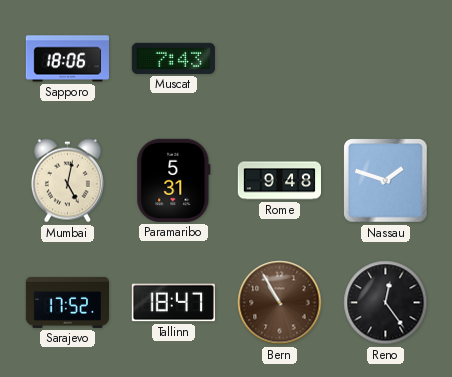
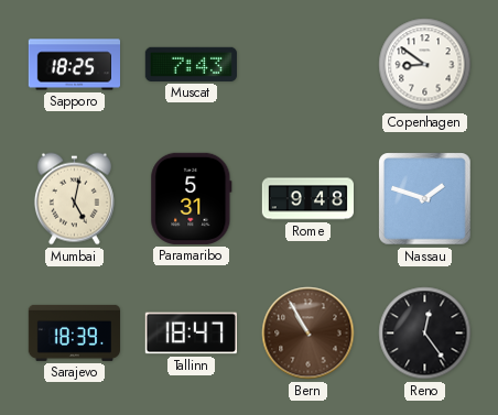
Sapporo: 18:06 -> 18:25
Copenhagen: none -> 8:51
Sarajevo: 17:52 -> 18:39
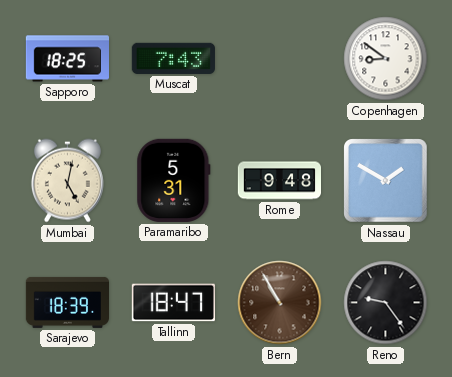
Nassau: 1:48 -> 1:50
Reno: 12:24 -> 9:24
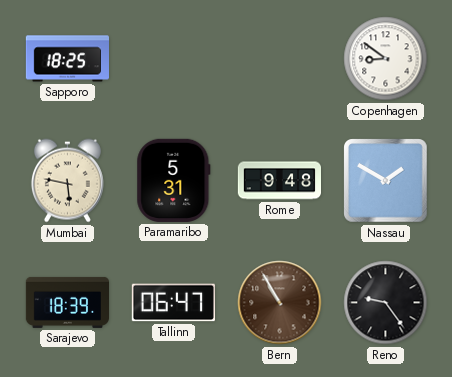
Muscat: 7:43 -> none
Mumbai: 5:02 -> 5:47
Tallinn: 18:47 -> 06:47
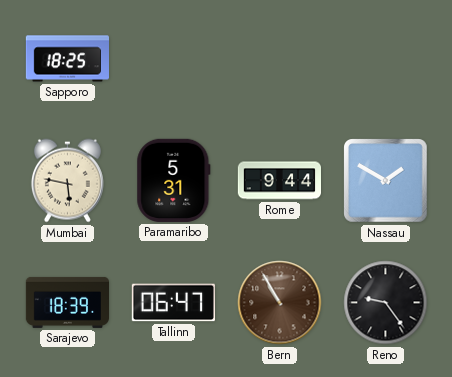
Copenhagen: 8:51 -> none
Rome: 9:48 -> 9:44
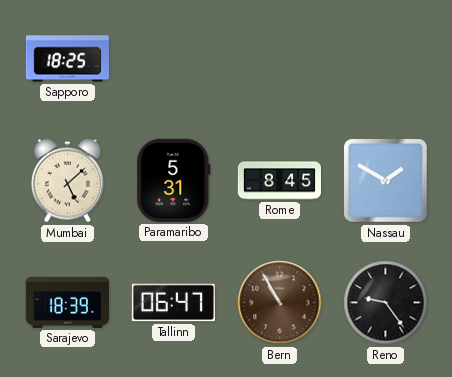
Mumbai: 5:47 -> 5:08
Rome: 9:44 -> 8:45
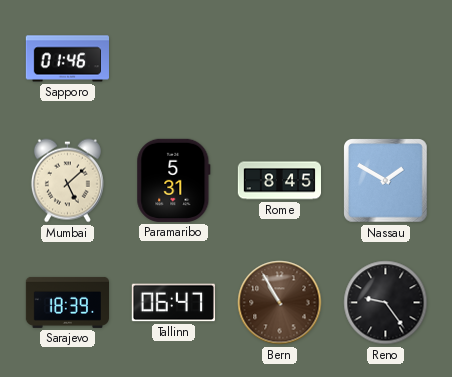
Sapporo: 18:25 -> 01:46
